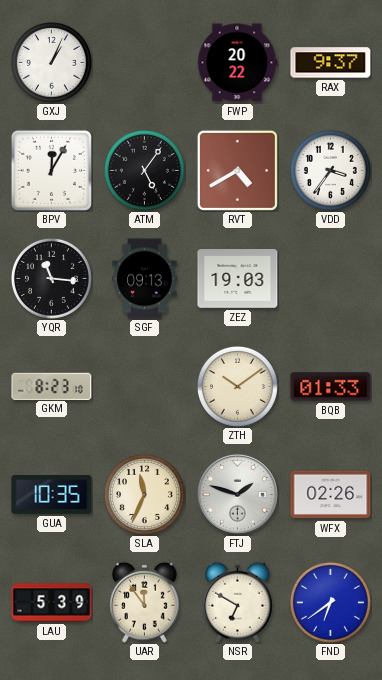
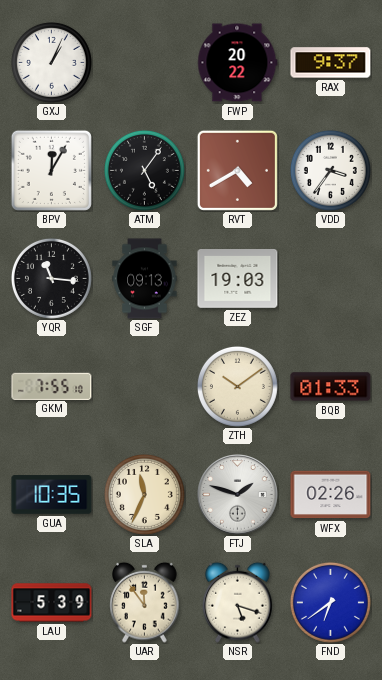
GKM: 8:23 -> 7:55
NSR: 6:50 -> 5:18
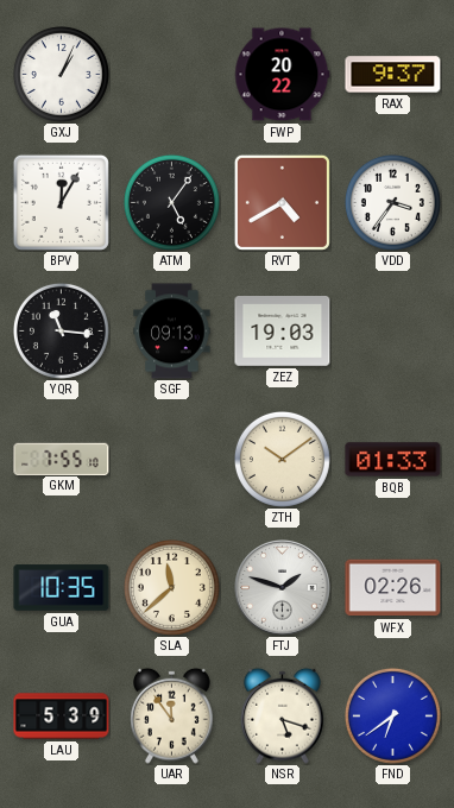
SLA: 11:34 -> 11:38
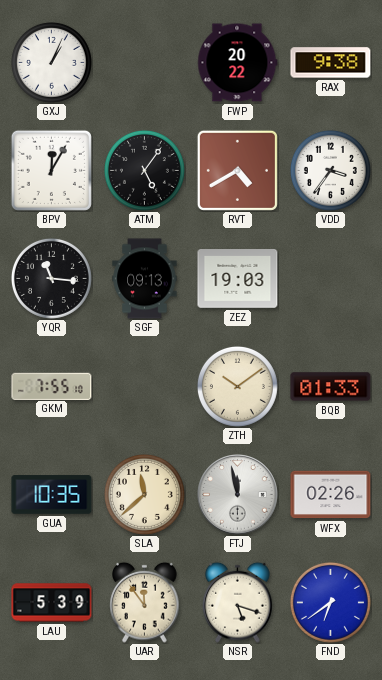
RAX: 9:37 -> 9:38
FTJ: 1:48 -> 11:58
